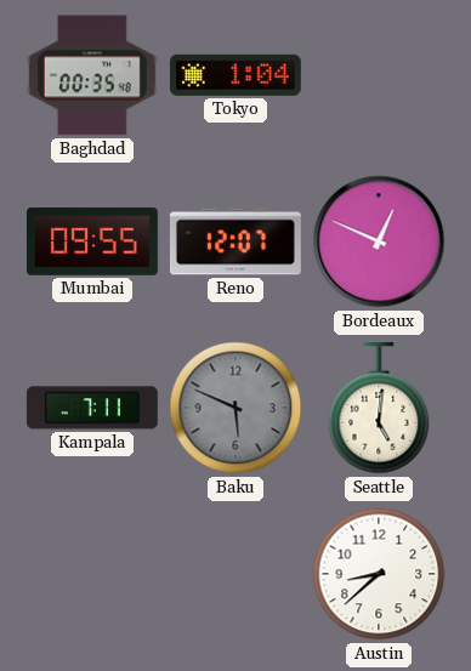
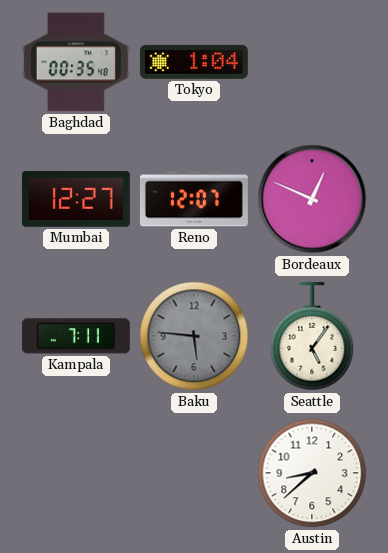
Mumbai: 09:55 -> 12:27
Baku: 5:49 -> 5:46
Seattle: 5:01 -> 5:06
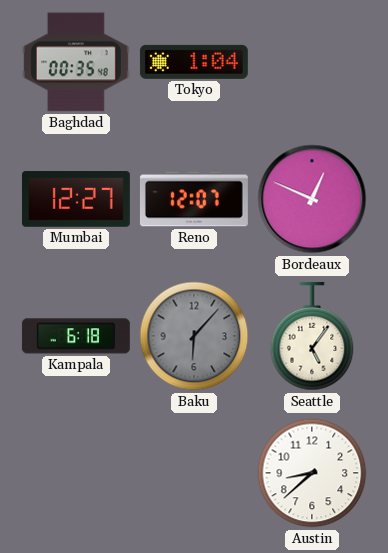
Kampala: 7:11 -> 6:18
Baku: 5:46 -> 6:07
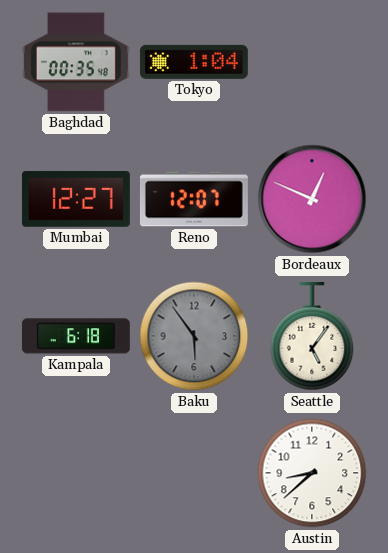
Baku: 6:07 -> 5:54
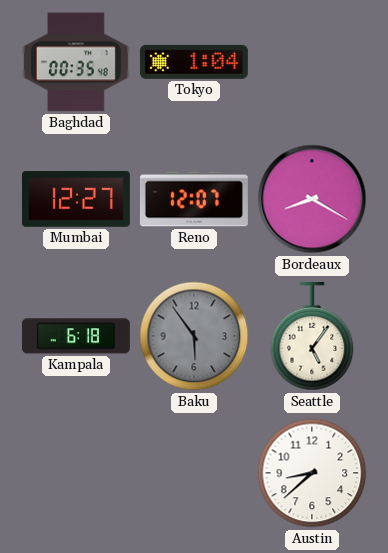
Bordeaux: 12:49 -> 8:20
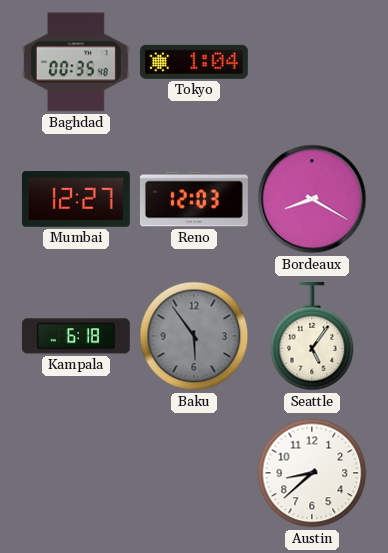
Reno: 12:07 -> 12:03
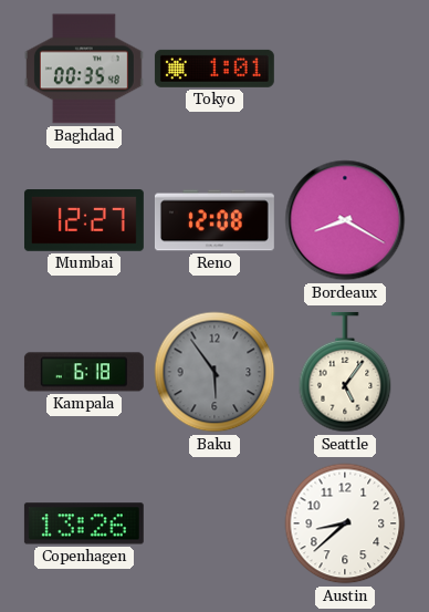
Tokyo: 1:04 -> 1:01
Reno: 12:03 -> 12:08
Copenhagen: none -> 13:26
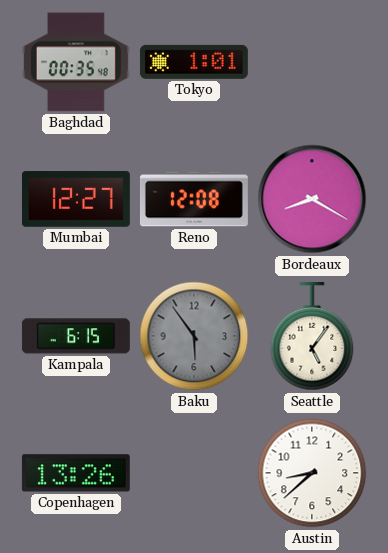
Kampala: 6:18 -> 6:15
